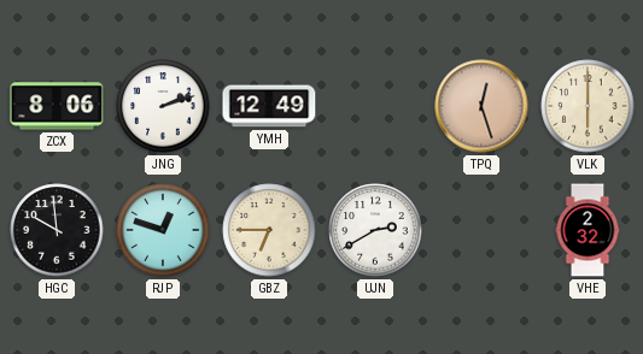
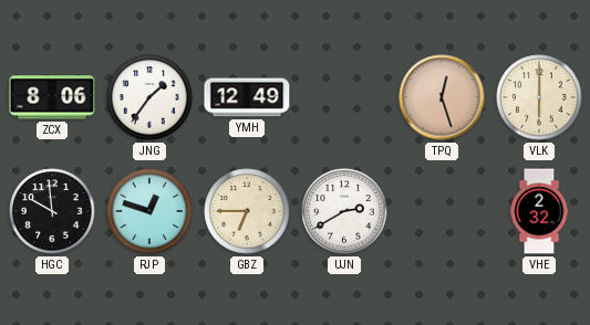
JNG: 2:12 -> 1:36
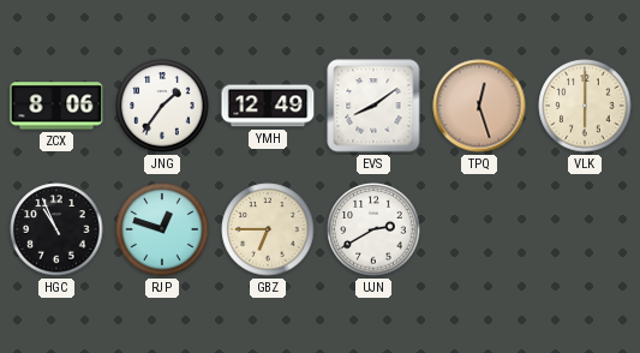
EVS: none -> 8:09
HGC: 9:59 -> 10:56
VHE: 2:32 -> none
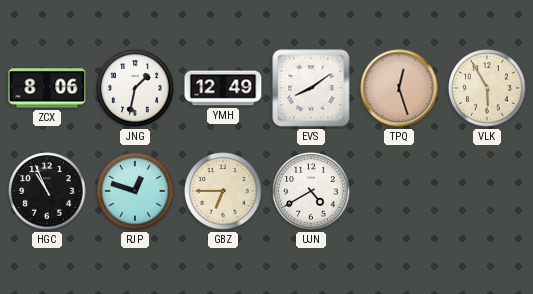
JNG: 1:36 -> 1:32
VLK: 6:00 -> 5:55
UJN: 2:40 -> 4:40
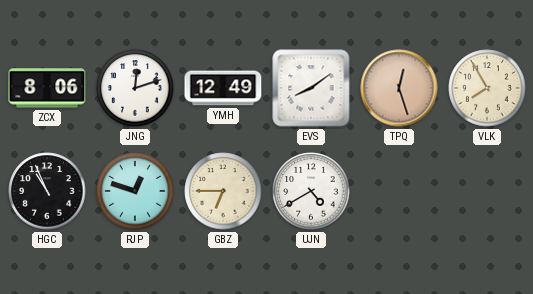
JNG: 1:32 -> 12:12
VLK: 5:55 -> 7:55
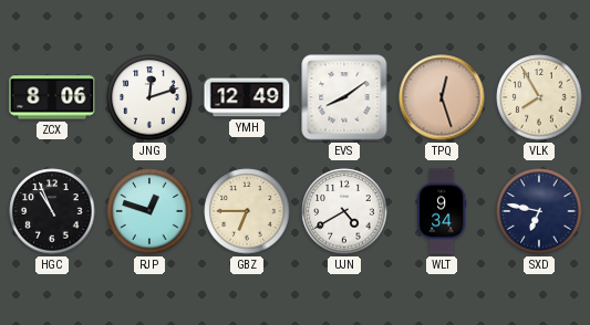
WLT: none -> 9:34
SXD: none -> 6:47
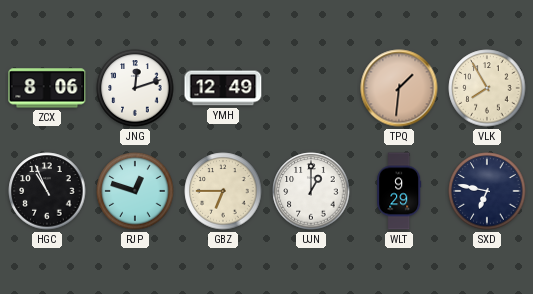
EVS: 8:09 -> none
TPQ: 12:27 -> 1:31
UJN: 4:40 -> 1:00
WLT: 9:34 -> 9:29
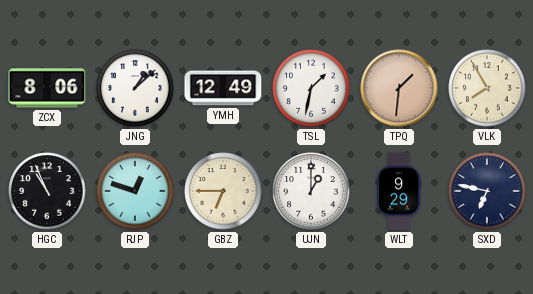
JNG: 12:12 -> 1:08
TSL: none -> 1:32
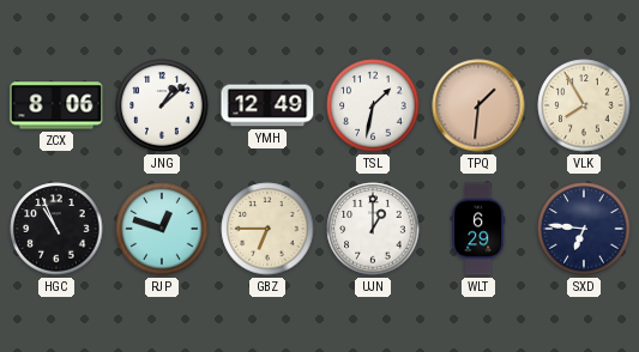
WLT: 9:29 -> 6:29
SXD: 6:47 -> 6:46
